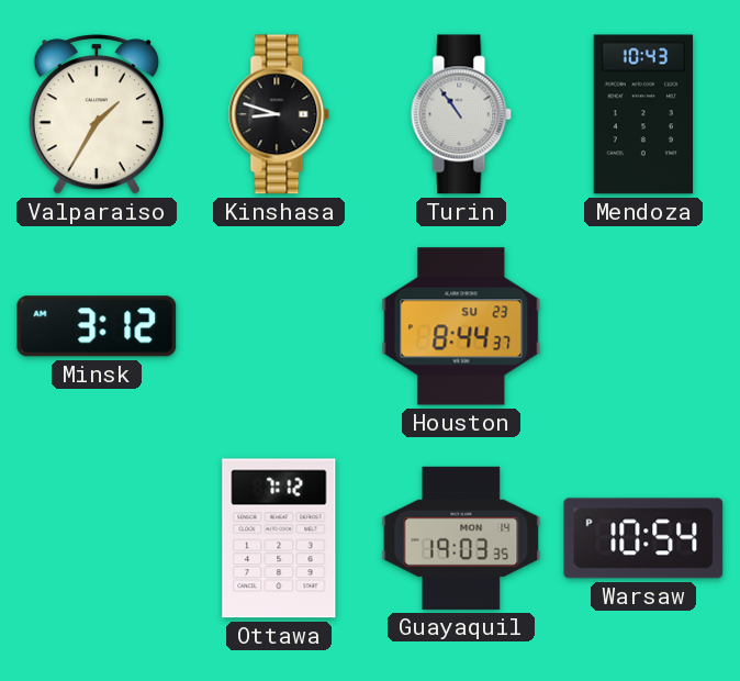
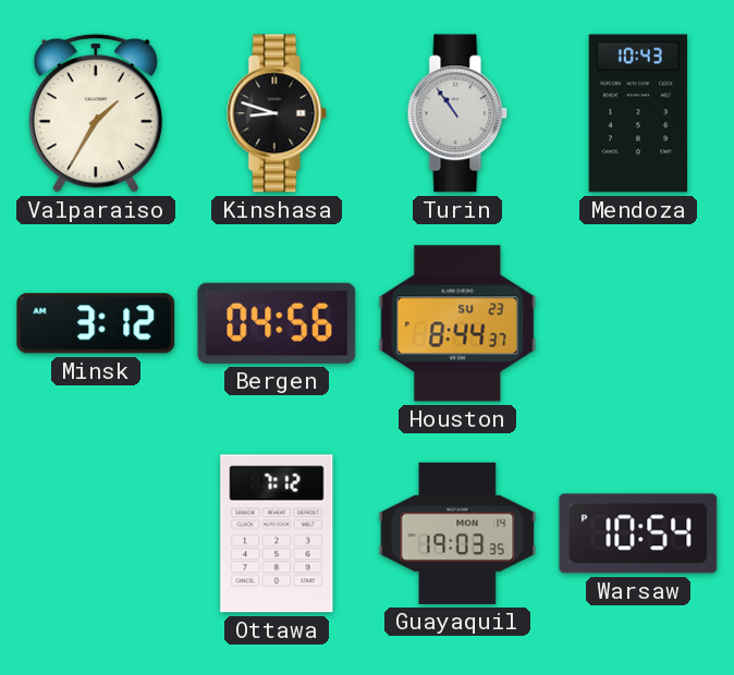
Bergen: none -> 04:56
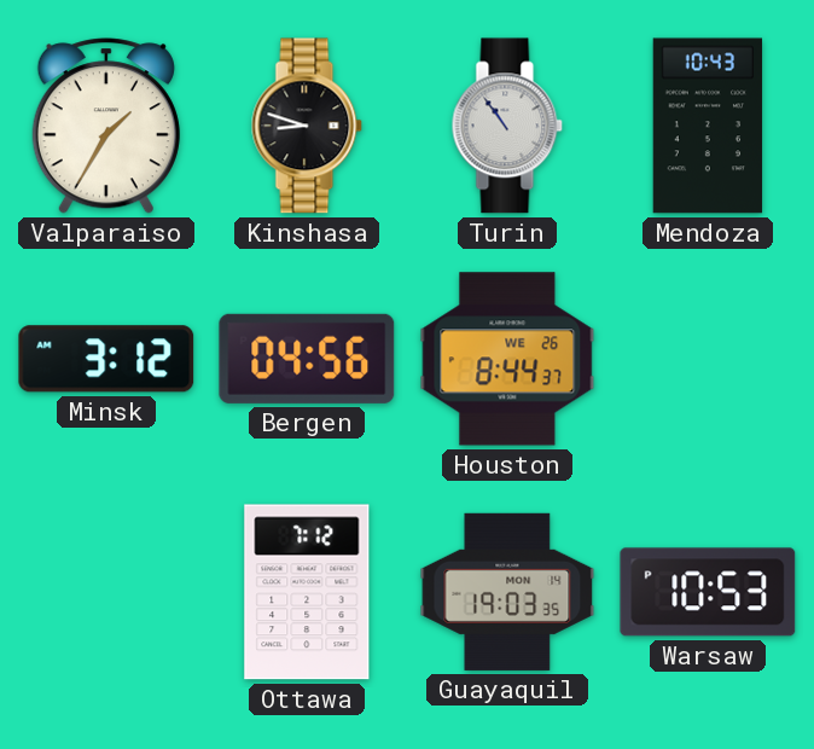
Houston date: SU 23 -> WE 26
Warsaw: 10:54 -> 10:53
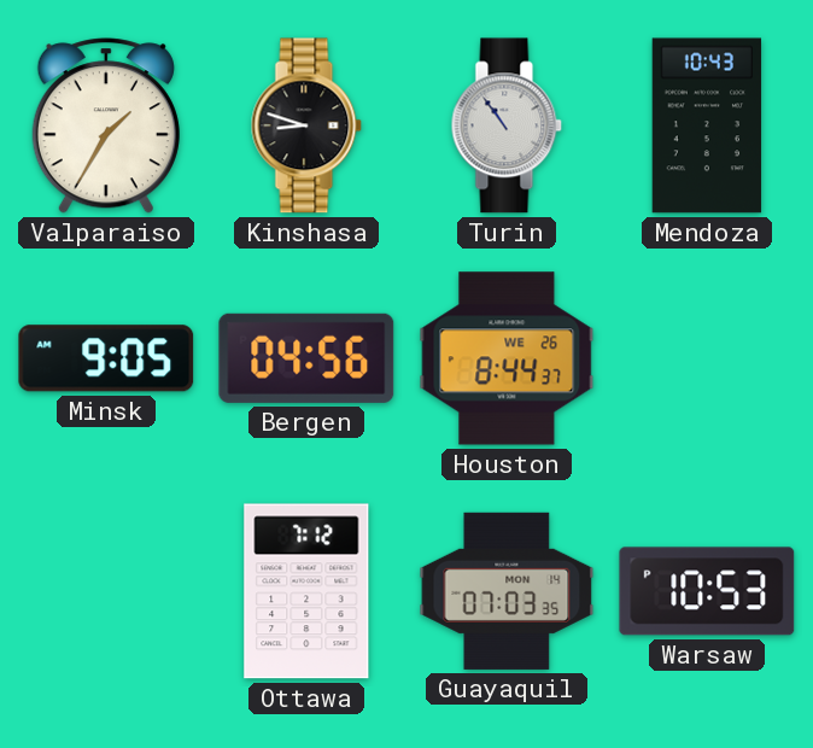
Minsk: 3:12 -> 9:05
Guayaquil: 19:03 -> 07:03
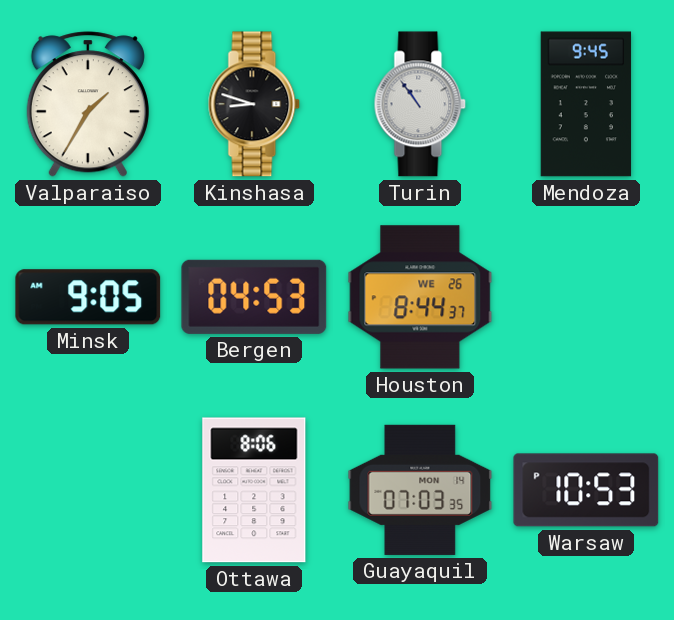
Mendoza: 10:43 -> 9:45
Bergen: 04:56 -> 04:53
Ottawa: 7:12 -> 8:06
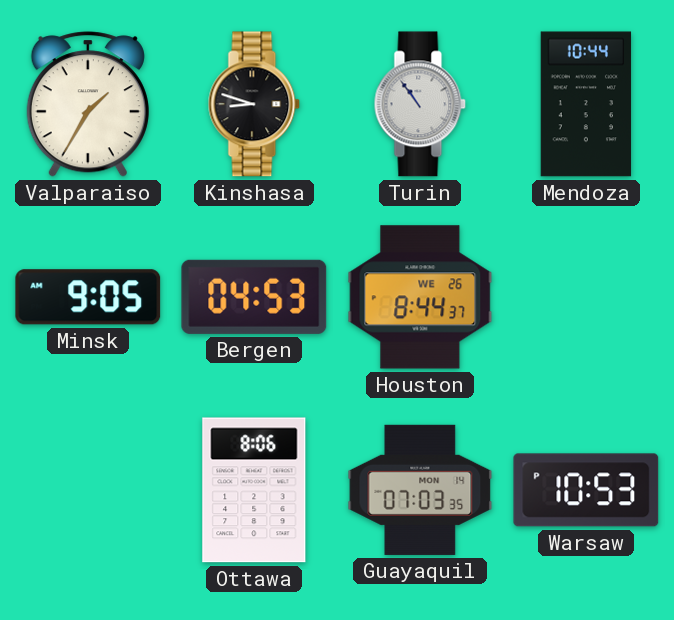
Mendoza: 9:45 -> 10:44
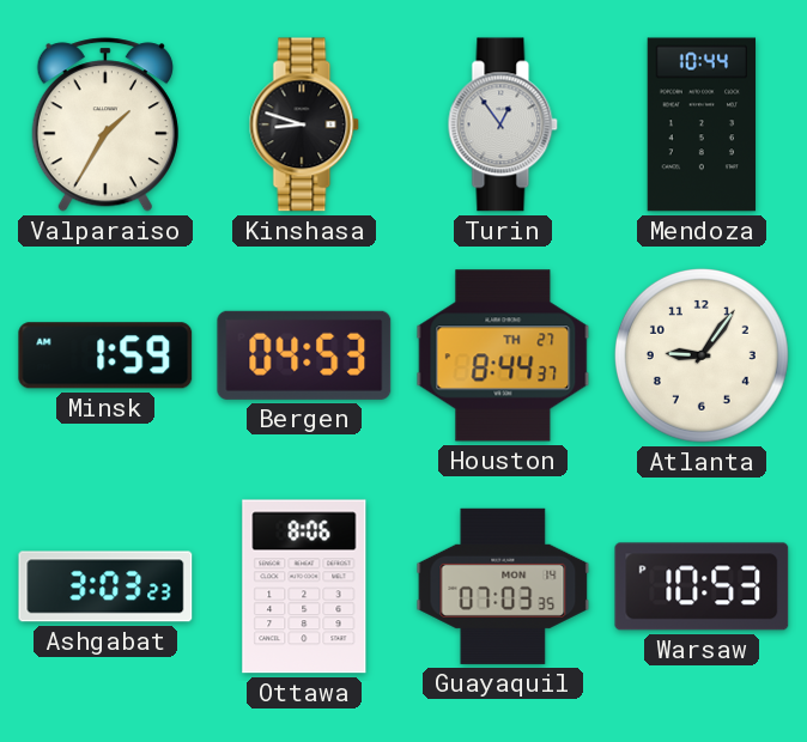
Turin: 10:54 -> 12:54
Minsk: 9:05 -> 1:59
Houston date: WE 26 -> TH 27
Atlanta: none -> 9:06
Ashgabat: none -> 3:03
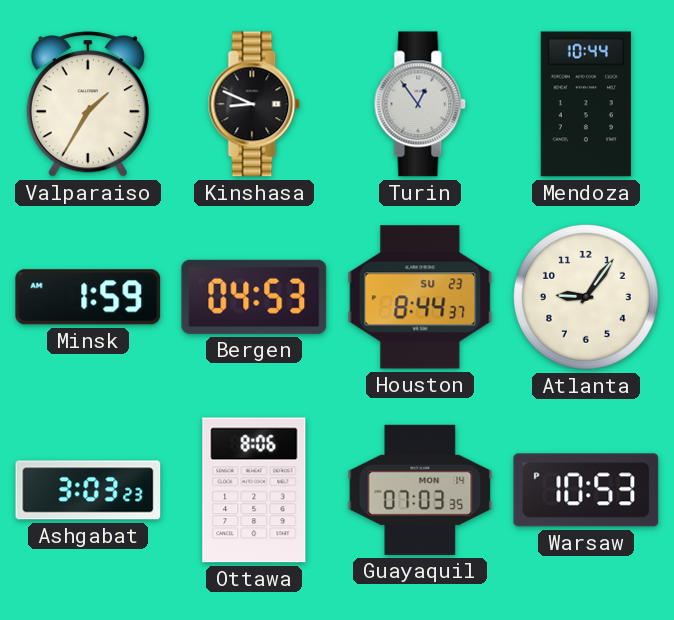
Kinshasa: 8:48 -> 8:49
Houston date: TH 27 -> SU 23
